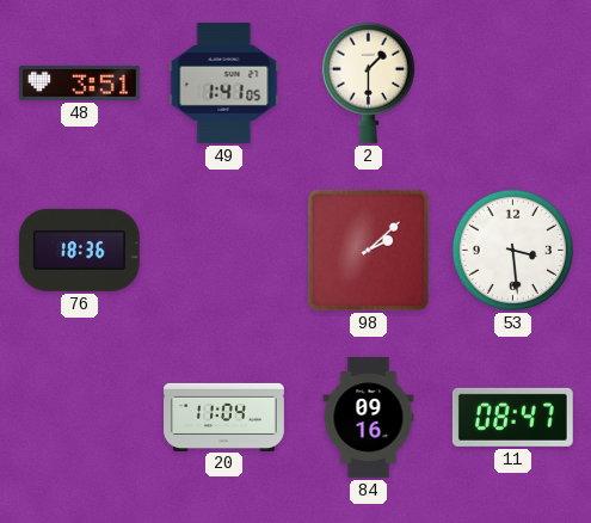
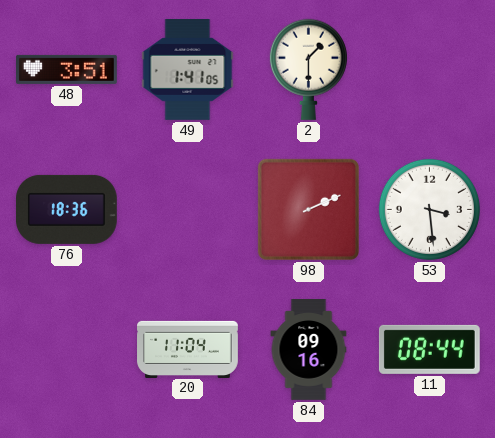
98: 2:08 -> 2:11
11: 08:47 -> 08:44
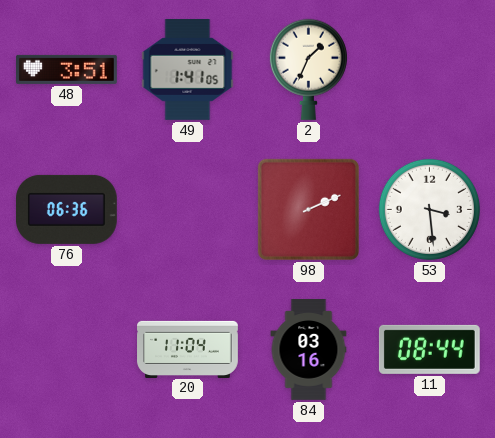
2: 1:30 -> 1:34
76: 18:36 -> 06:36
84: 09:16 -> 03:16
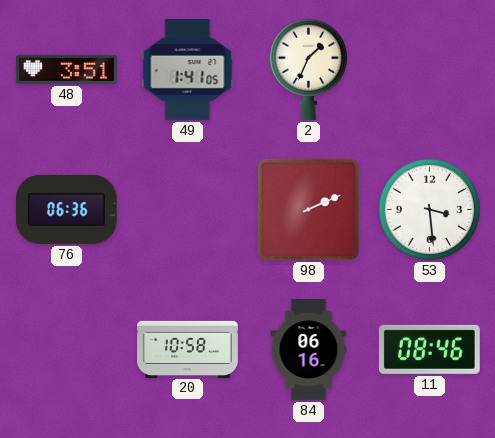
20: 11:04 -> 10:58
84: 03:16 -> 06:16
11: 08:44 -> 08:46
